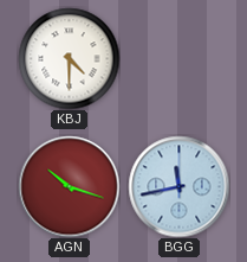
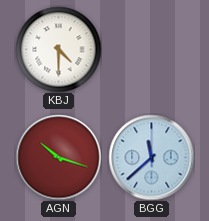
BGG: 11:43 -> 11:38
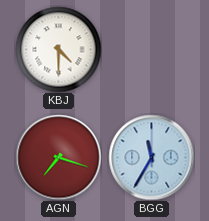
AGN: 10:18 -> 7:18
BGG: 11:38 -> 11:35
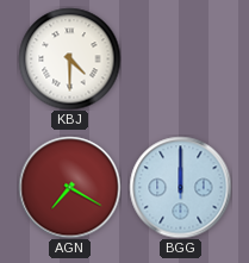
AGN: 7:18 -> 7:20
BGG: 11:35 -> 12:00
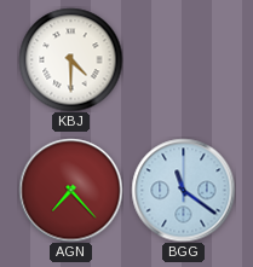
AGN: 7:20 -> 7:23
BGG: 12:00 -> 11:21
